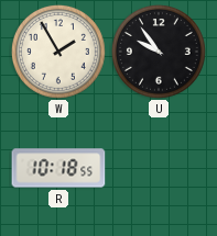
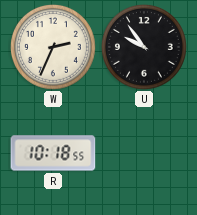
W: 1:55 -> 2:34
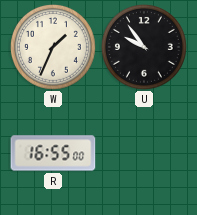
W: 2:34 -> 1:34
R: 10:18 -> 16:55
